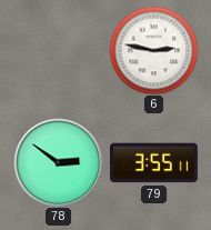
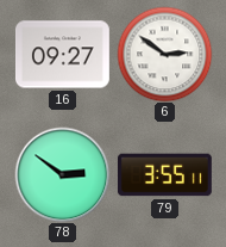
16: none -> 09:27
6: 2:47 -> 2:51
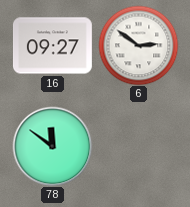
78: 2:51 -> 11:51
79: 3:55 -> none
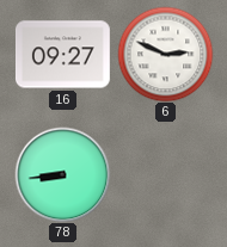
6: 2:51 -> 2:49
78: 11:51 -> 8:44
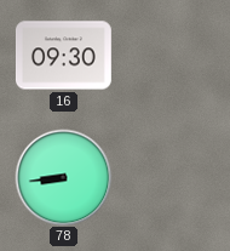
16: 09:27 -> 09:30
6: 2:49 -> none
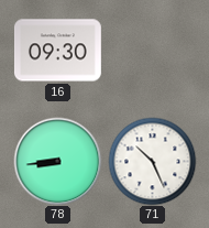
71: none -> 10:26
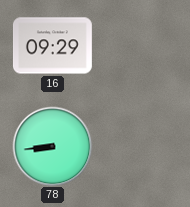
16: 09:30 -> 09:29
71: 10:26 -> none
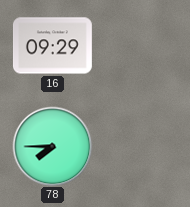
78: 8:44 -> 7:45
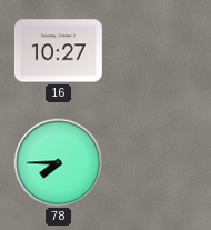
16: 09:29 -> 10:27
